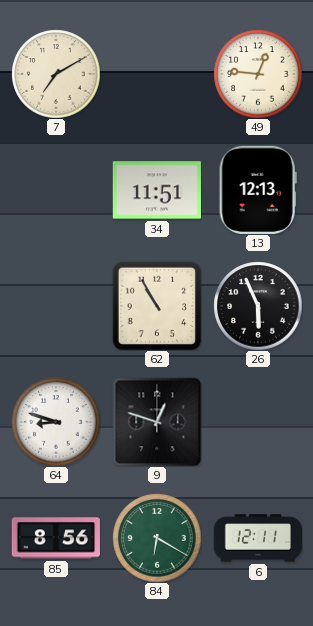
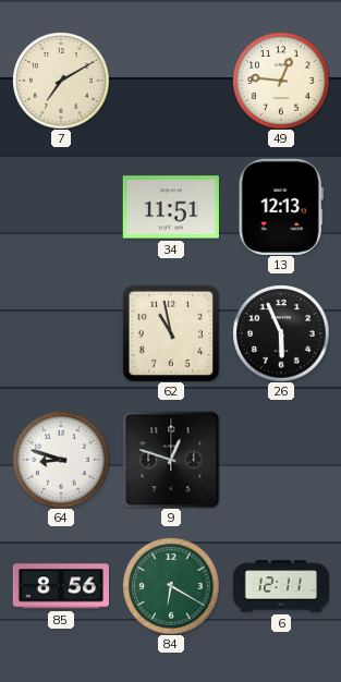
62: 10:55 -> 10:58
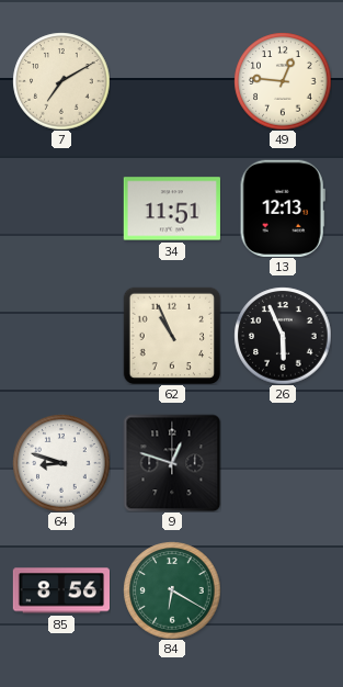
62: 10:58 -> 10:56
6: 12:11 -> none
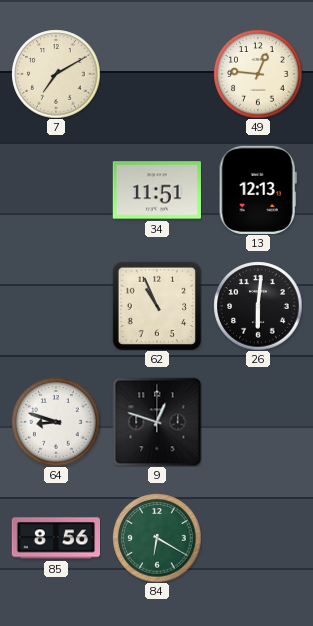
26: 5:56 -> 6:01
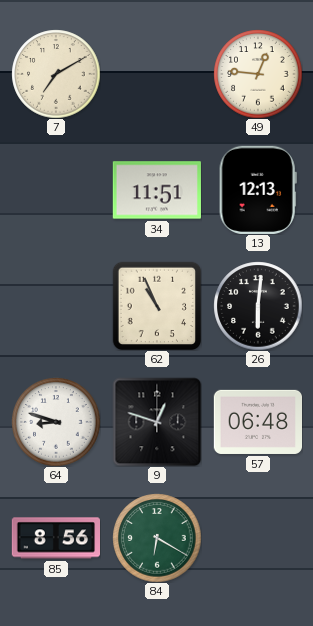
57: none -> 06:48
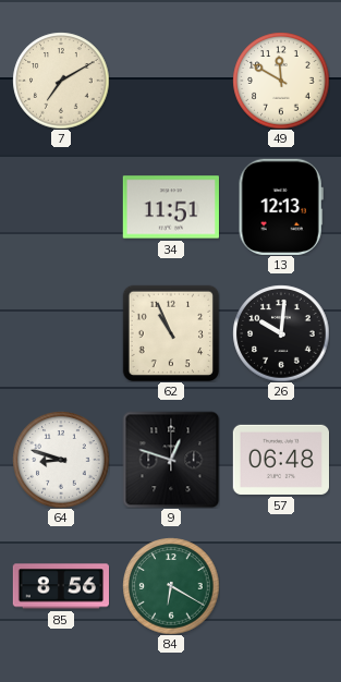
49: 12:46 -> 11:50
26: 6:01 -> 10:01
